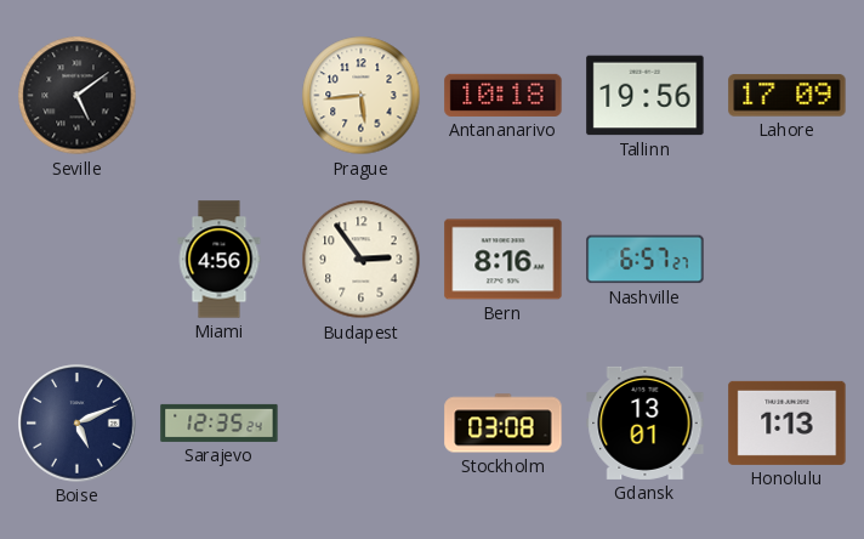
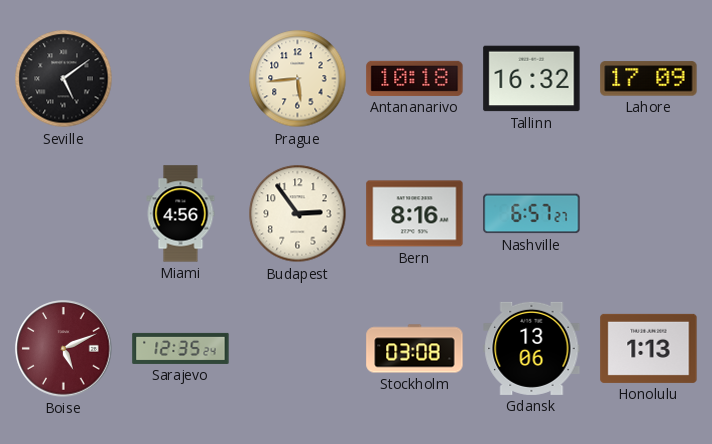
Tallinn: 19:56 -> 16:32
Boise dial: navy -> burgundy
Gdansk: 13:01 -> 13:06
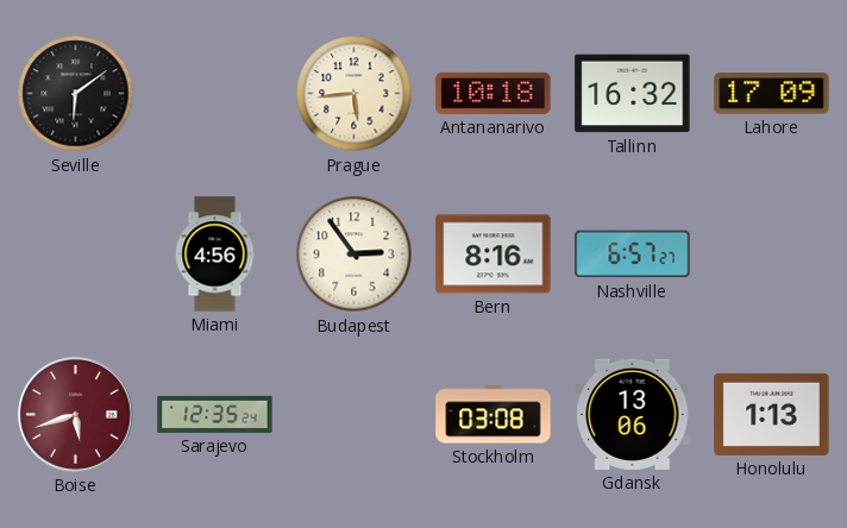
Seville: 5:09 -> 6:09
Boise: 5:11 -> 5:42
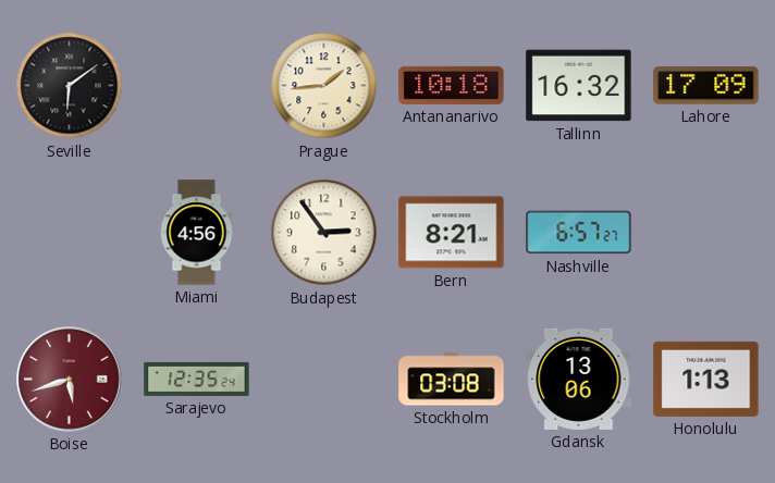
Prague: 5:44 -> 1:44
Bern: 8:16 -> 8:21
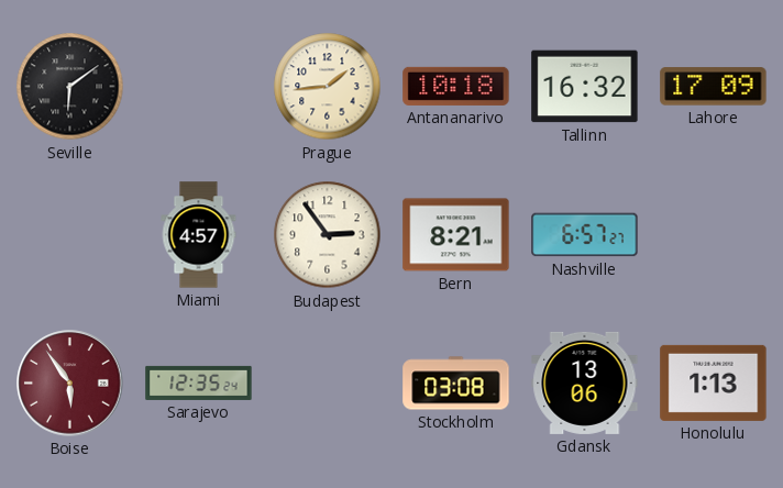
Miami: 4:56 -> 4:57
Boise: 5:42 -> 5:54
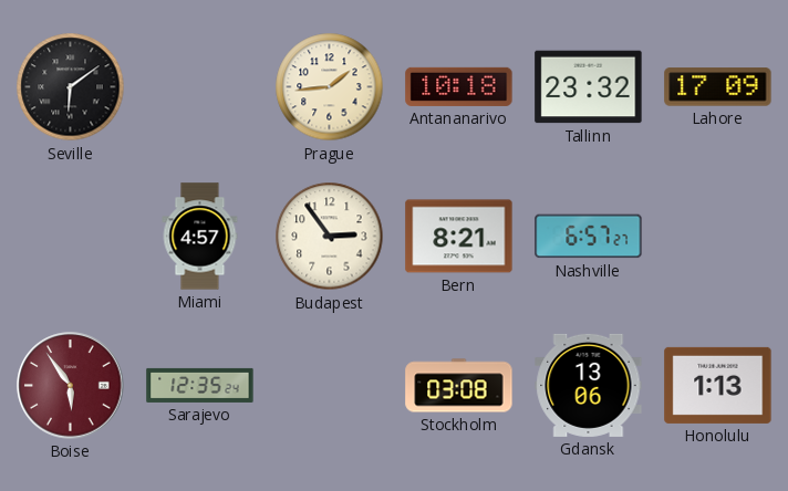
Tallinn: 16:32 -> 23:32
